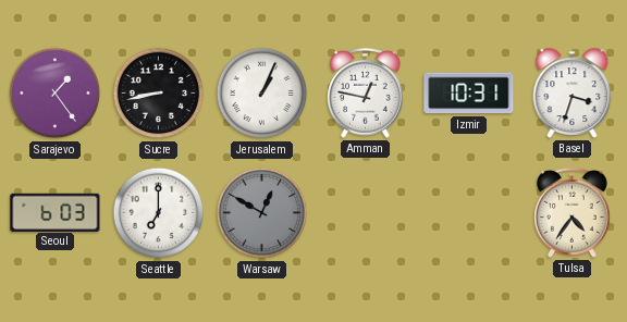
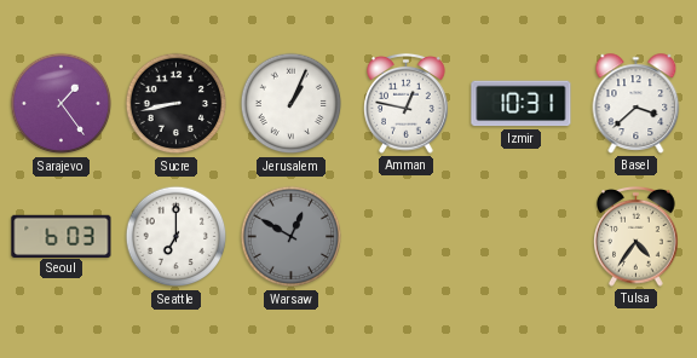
Basel: 3:33 -> 3:38
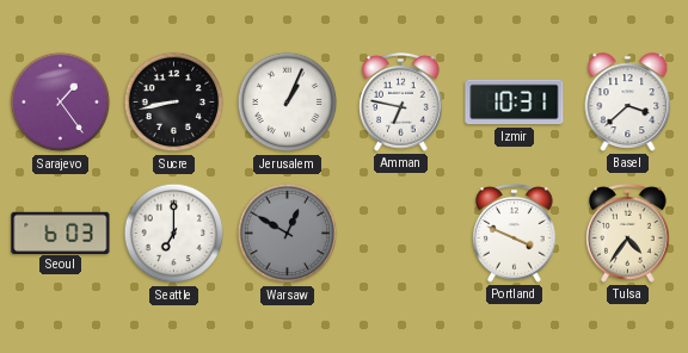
Amman: 12:47 -> 6:47
Portland: none -> 3:49
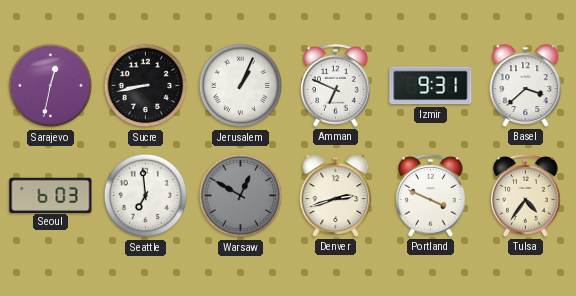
Sarajevo: 1:24 -> 12:32
Amman: 6:47 -> 6:49
Izmir: 10:31 -> 9:31
Seattle: 7:00 -> 6:59
Denver: none -> 2:42
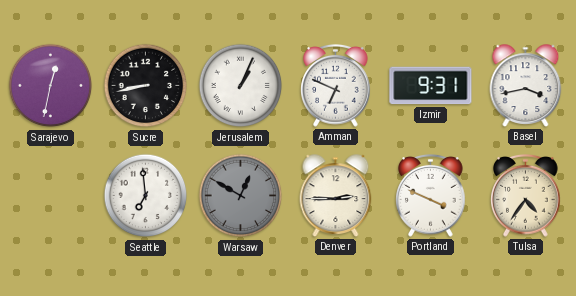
Basel: 3:38 -> 3:43
Seoul: 6:03 -> none
Denver: 2:42 -> 2:45
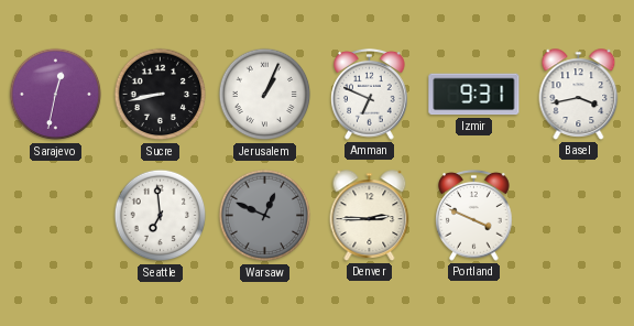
Warsaw: 12:50 -> 12:49
Tulsa: 4:36 -> none
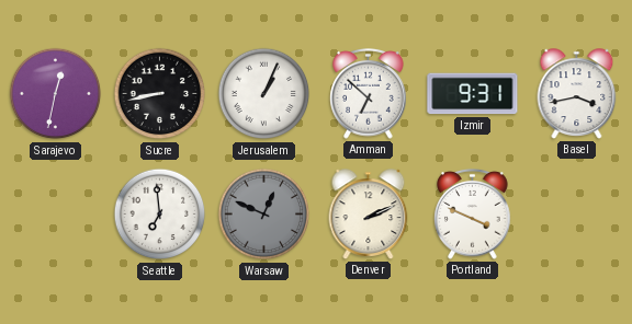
Amman: 6:49 -> 6:52
Denver: 2:45 -> 2:11
